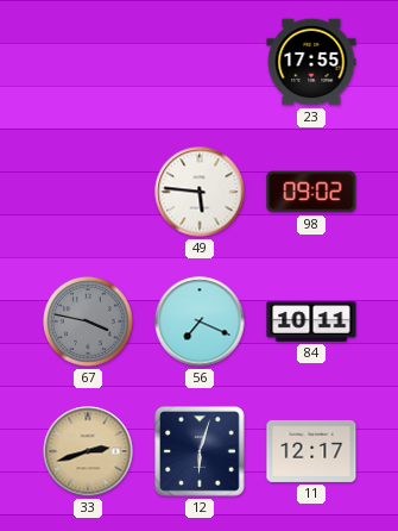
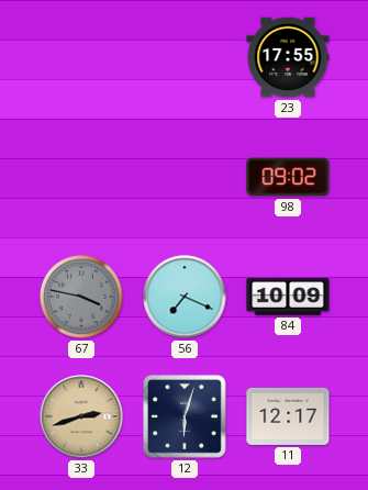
49: 5:46 -> none
84: 10:11 -> 10:09
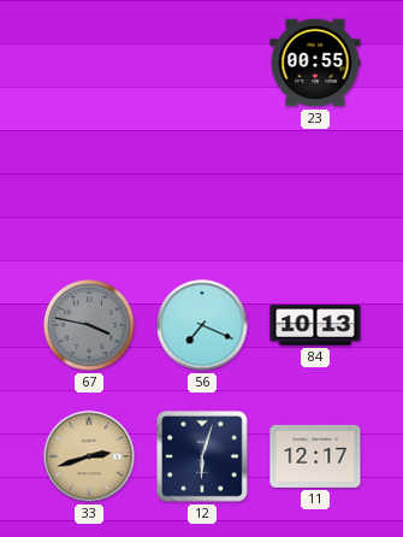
23: 17:55 -> 00:55
98: 09:02 -> none
84: 10:09 -> 10:13
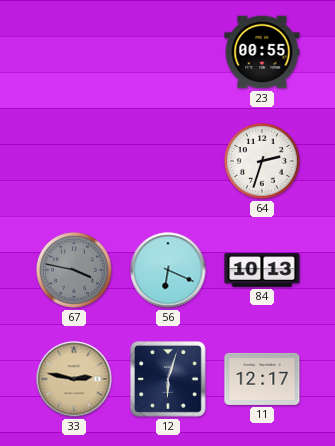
64: none -> 2:33
56: 7:19 -> 6:19
33: 2:42 -> 2:47
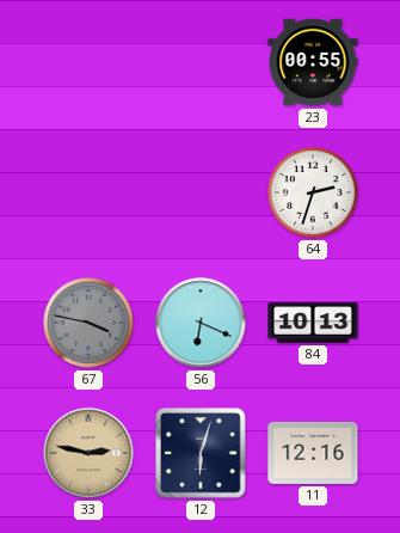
11: 12:17 -> 12:16
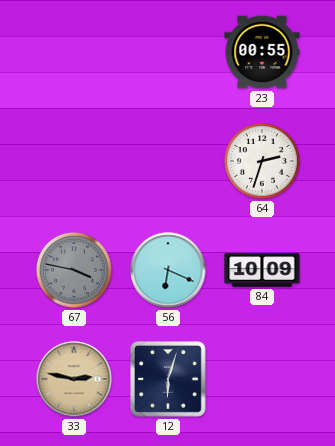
84: 10:13 -> 10:09
11: 12:16 -> none
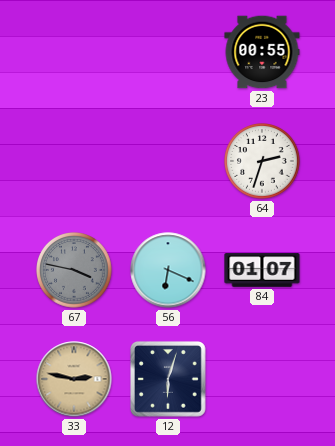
84: 10:09 -> 01:07
